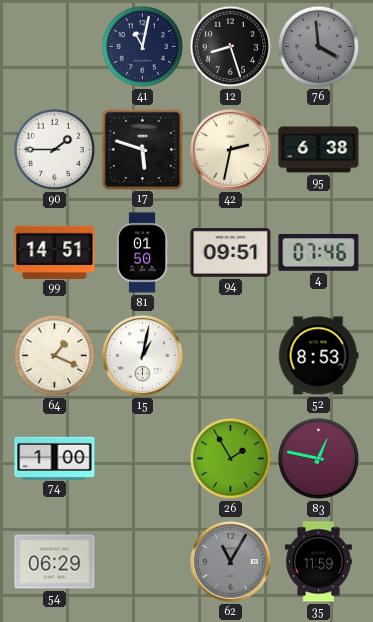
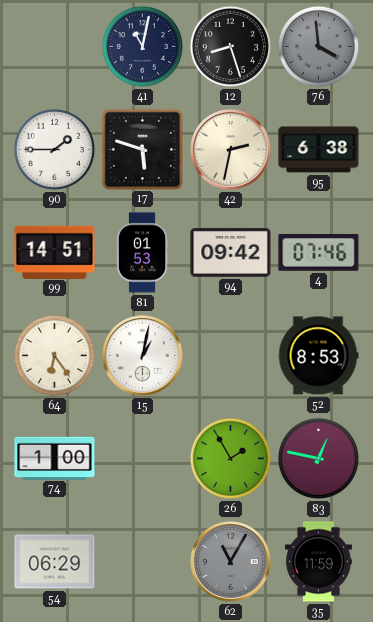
81: 01:50 -> 01:53
94: 09:51 -> 09:42
64: 1:19 -> 6:24
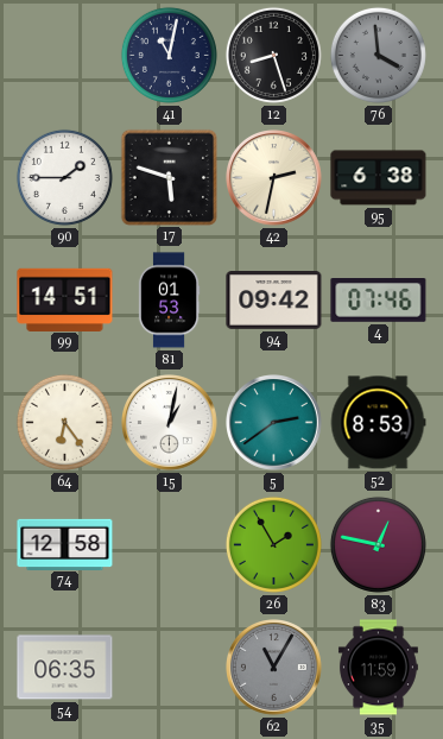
5: none -> 2:39
74: 1:00 -> 12:58
54: 06:29 -> 06:35
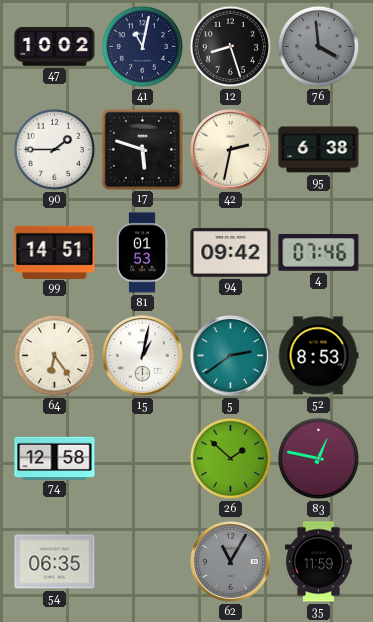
47: none -> 10:02
26: 1:55 -> 1:52
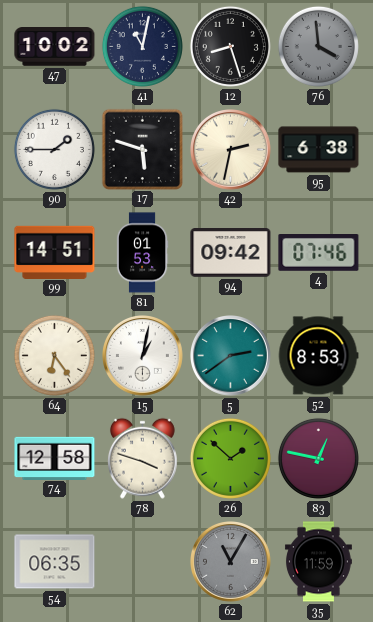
78: none -> 3:48
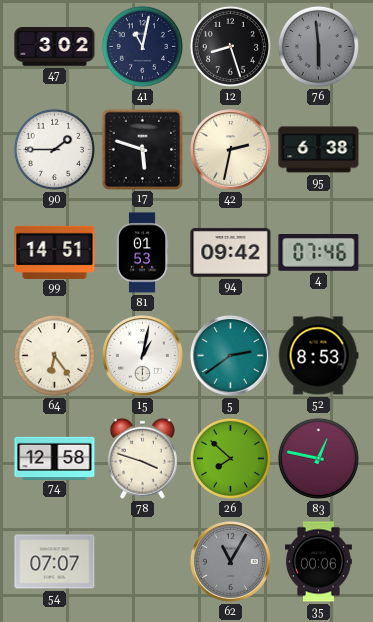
47: 10:02 -> 3:02
76: 3:59 -> 5:59
26: 1:52 -> 7:52
54: 06:35 -> 07:07
35: 11:59 -> 00:06
